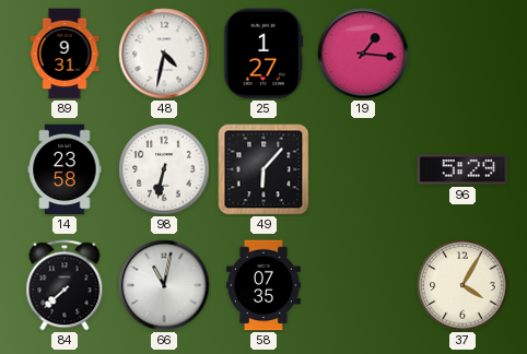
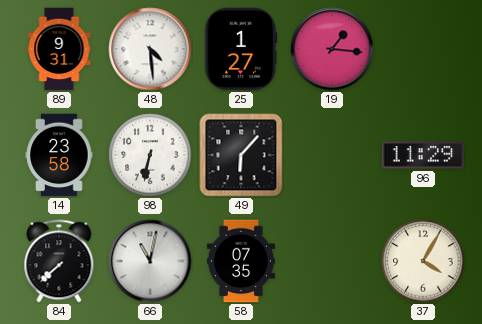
48: 4:32 -> 4:29
96: 5:29 -> 11:29
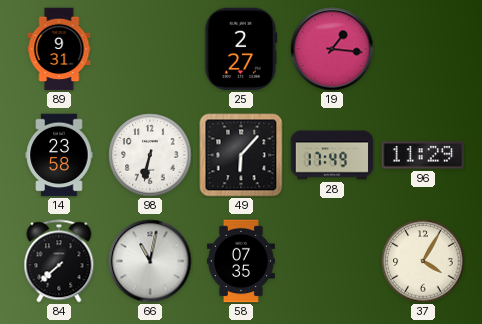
48: 4:29 -> none
25: 1:27 -> 2:27
28: none -> 17:49
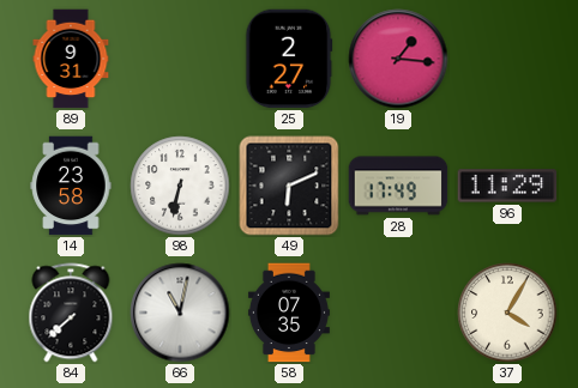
49: 6:07 -> 6:11
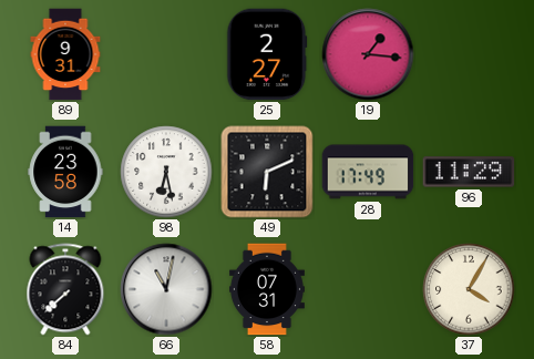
98: 6:32 -> 6:28
58: 07:35 -> 07:31
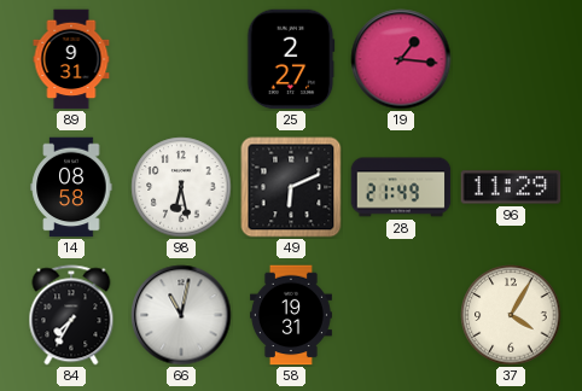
14: 23:58 -> 08:58
28: 17:49 -> 21:49
84: 7:38 -> 7:35
58: 07:31 -> 19:31
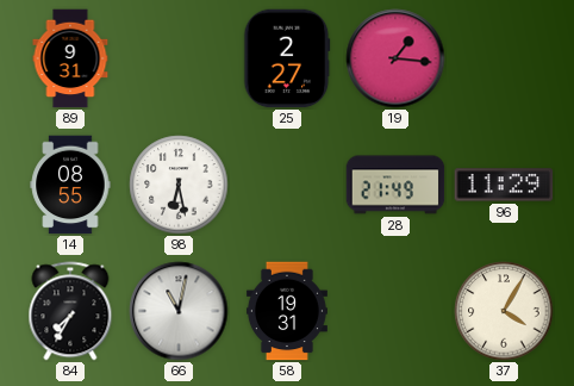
14: 08:58 -> 08:55
49: 6:11 -> none
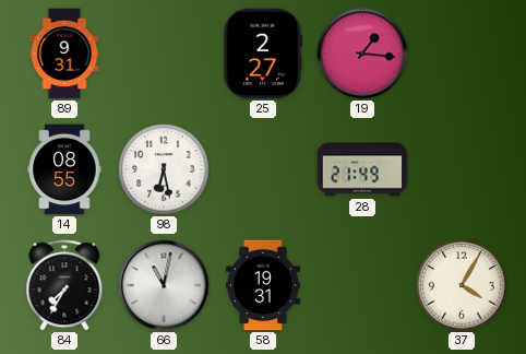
96: 11:29 -> none
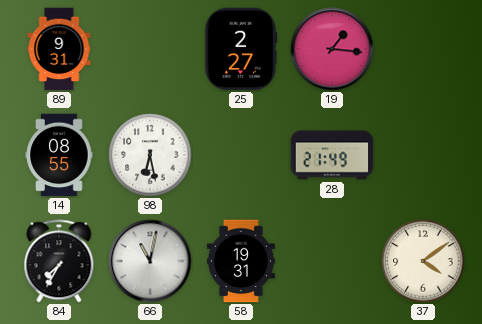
37: 4:05 -> 4:09
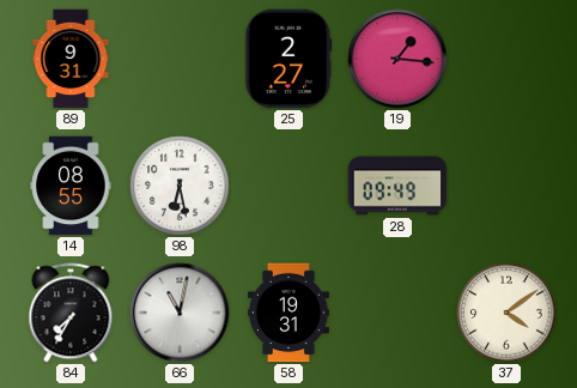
28: 21:49 -> 09:49
